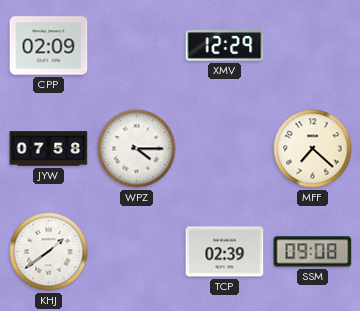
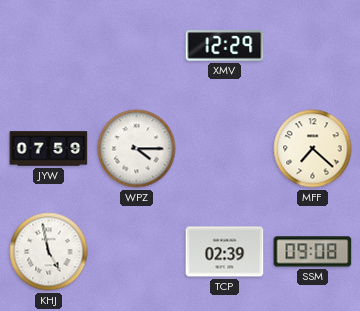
CPP: 02:09 -> none
JYW: 07:58 -> 07:59
KHJ: 1:39 -> 4:58
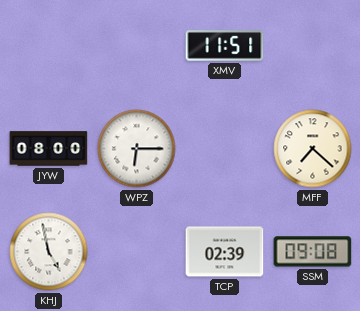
XMV: 12:29 -> 11:51
JYW: 07:59 -> 08:00
WPZ: 4:15 -> 6:15
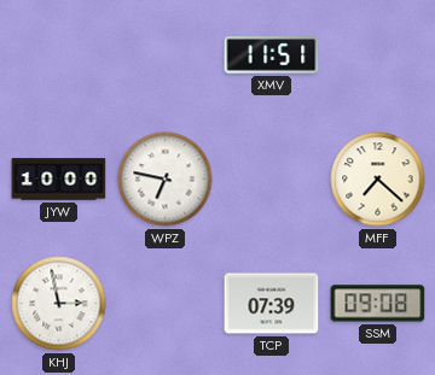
JYW: 08:00 -> 10:00
WPZ: 6:15 -> 6:47
KHJ: 4:58 -> 2:58
TCP: 02:39 -> 07:39
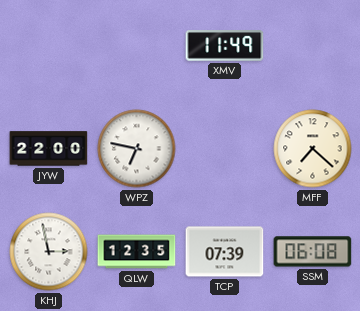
XMV: 11:51 -> 11:49
JYW: 10:00 -> 22:00
QLW: none -> 12:35
SSM: 09:08 -> 06:08
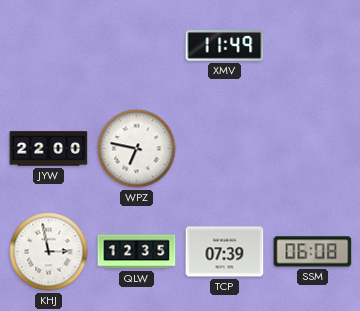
MFF: 7:22 -> none
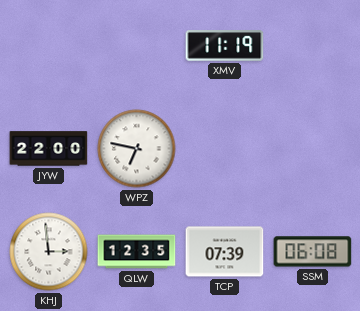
XMV: 11:49 -> 11:19
KHJ: 2:58 -> 2:59
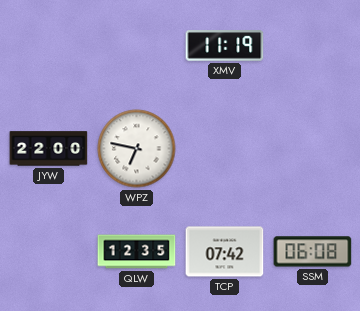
KHJ: 2:59 -> none
TCP: 07:39 -> 07:42
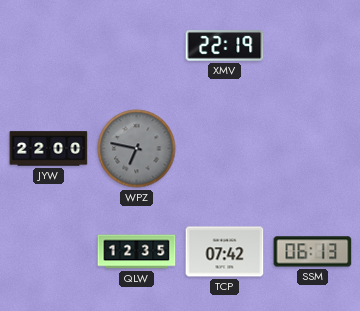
XMV: 11:19 -> 22:19
WPZ dial: white -> grey
SSM: 06:08 -> 06:13
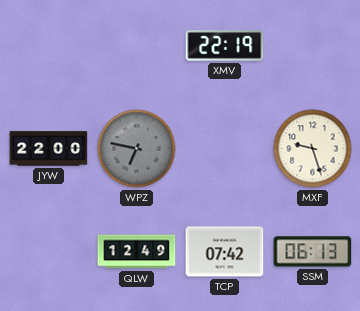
MXF: none -> 9:27
QLW: 12:35 -> 12:49
